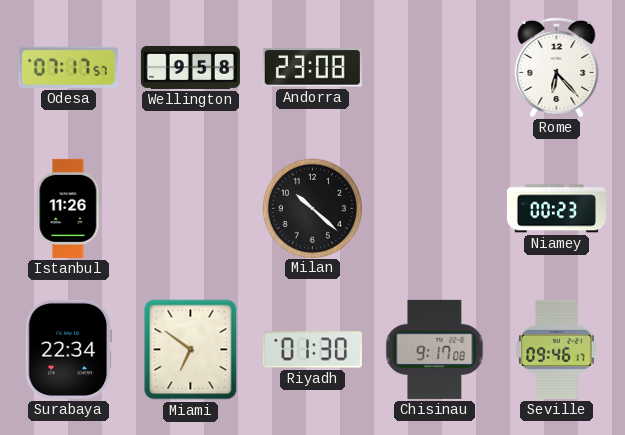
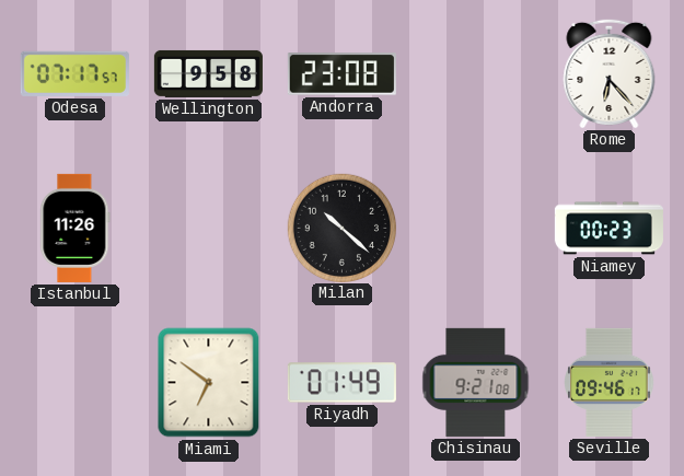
Surabaya: 22:34 -> none
Riyadh: 01:30 -> 01:49
Chisinau: 9:17 -> 9:21
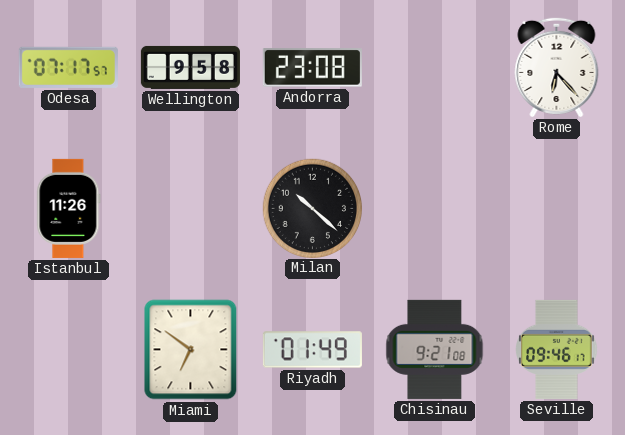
Niamey: 00:23 -> none
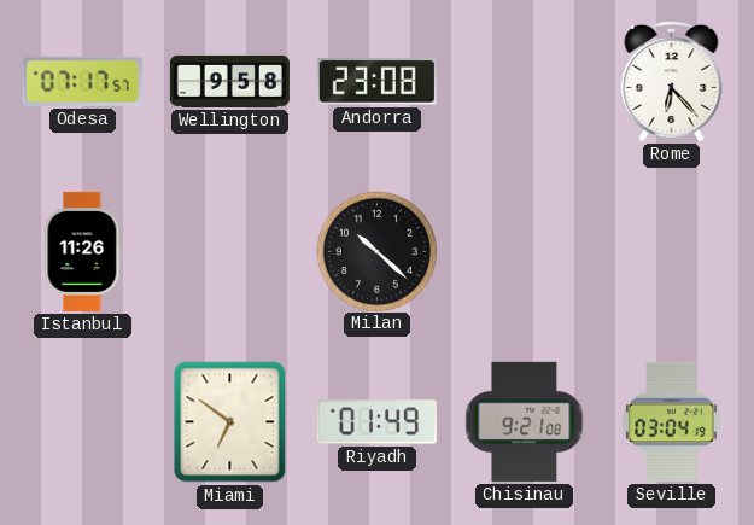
Seville: 09:46 -> 03:04
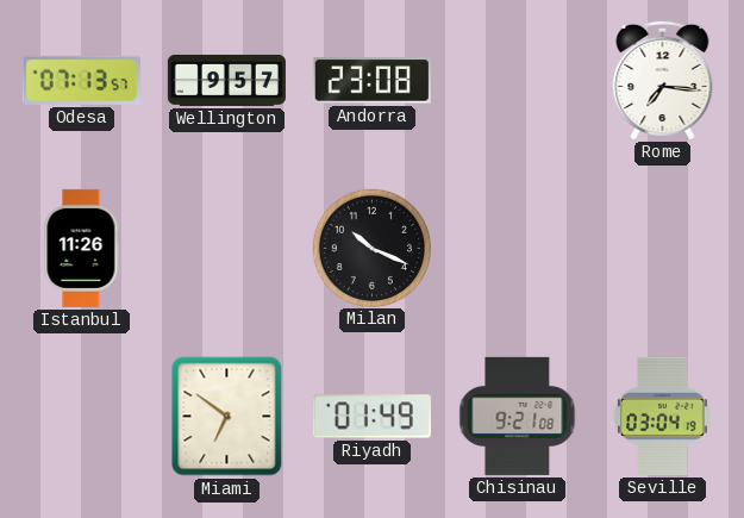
Odesa: 07:17 -> 07:13
Wellington: 9:58 -> 9:57
Rome: 6:23 -> 7:16
Milan: 10:22 -> 10:19
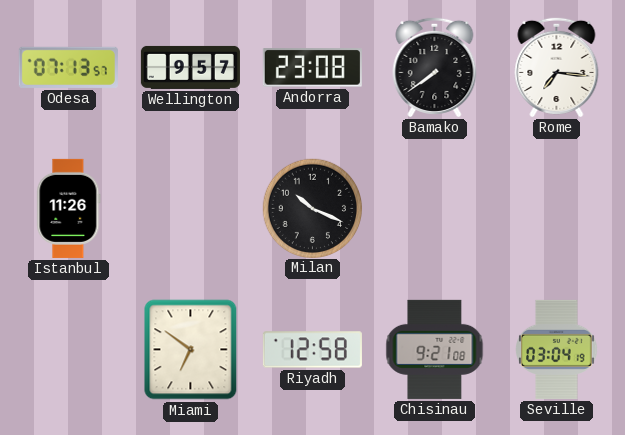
Bamako: none -> 7:39
Riyadh: 01:49 -> 12:58
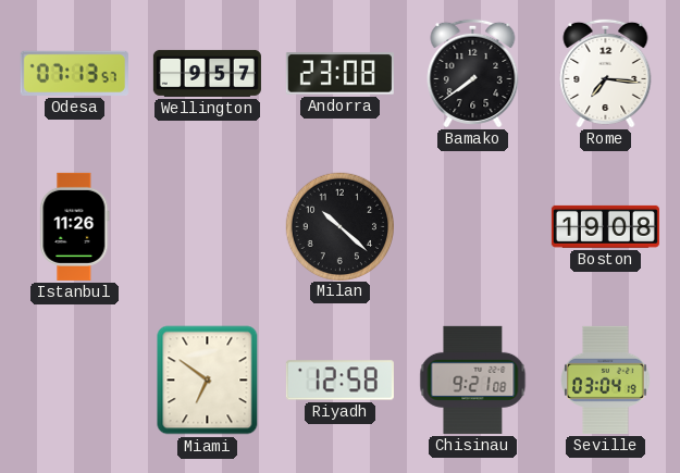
Milan: 10:19 -> 10:22
Boston: none -> 19:08
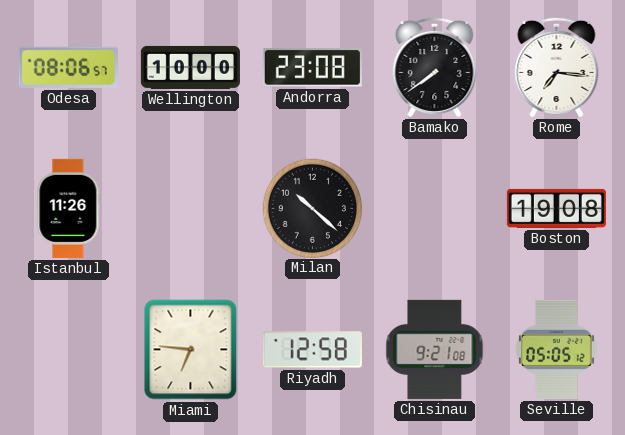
Odesa: 07:13 -> 08:06
Wellington: 9:57 -> 10:00
Miami: 6:51 -> 6:46
Seville: 03:04 -> 05:05
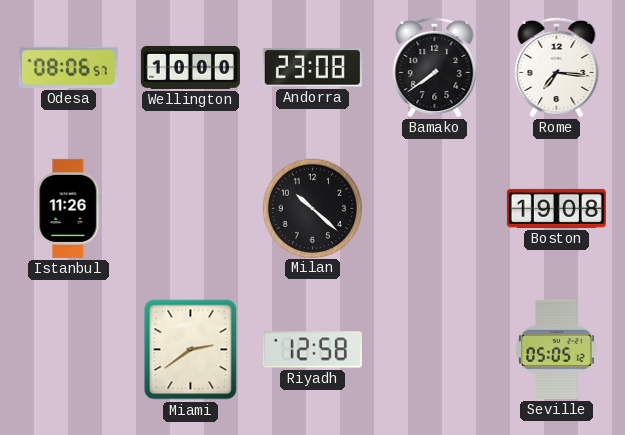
Miami: 6:46 -> 2:39
Chisinau: 9:21 -> none
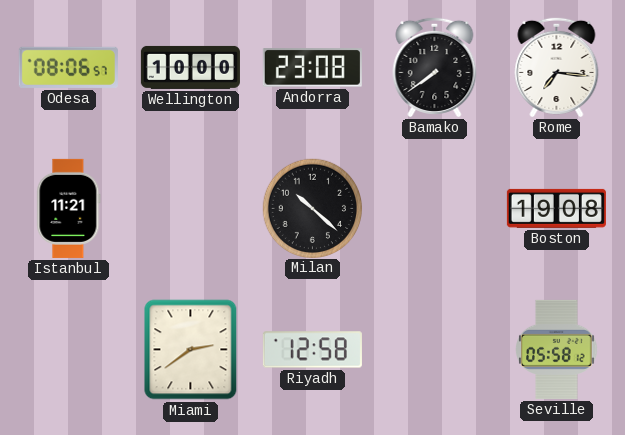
Istanbul: 11:26 -> 11:21
Seville: 05:05 -> 05:58
